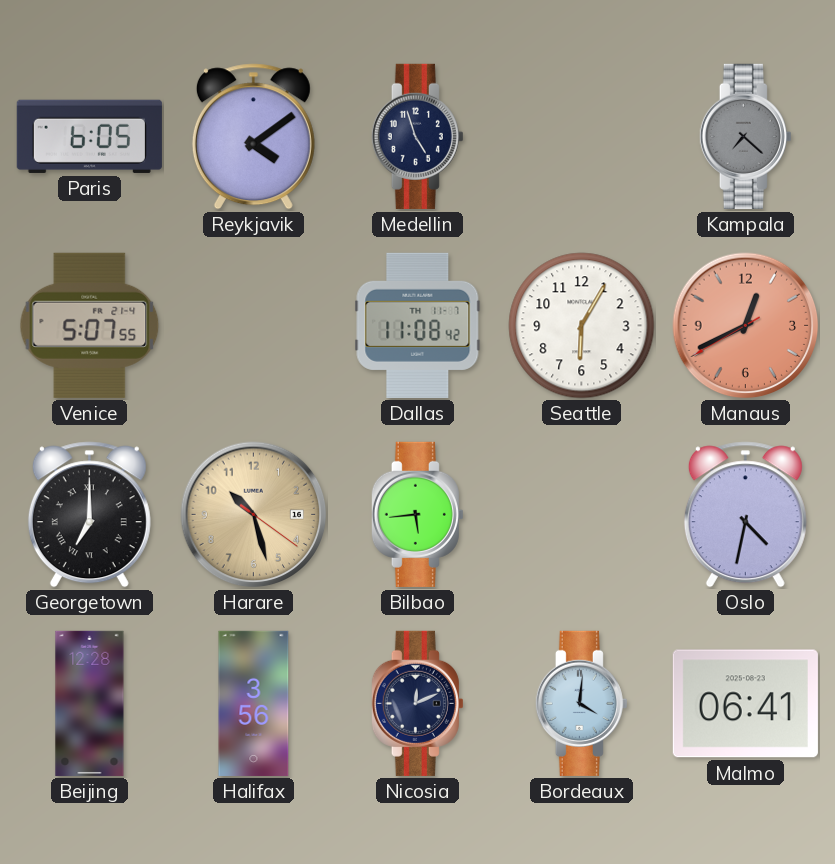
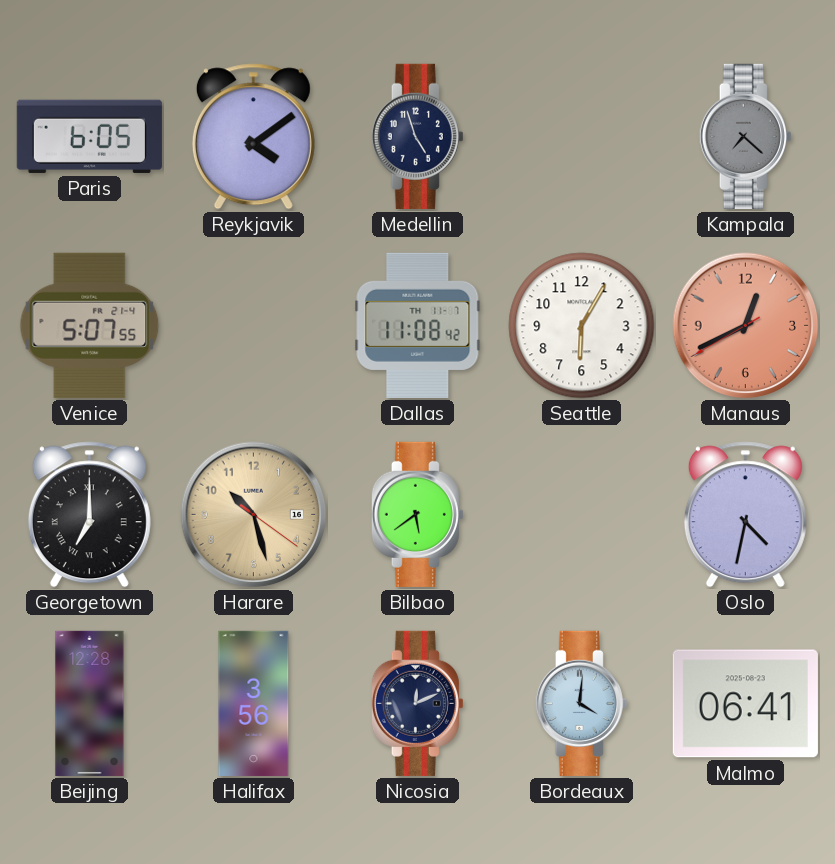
Bilbao: 5:44 -> 5:39
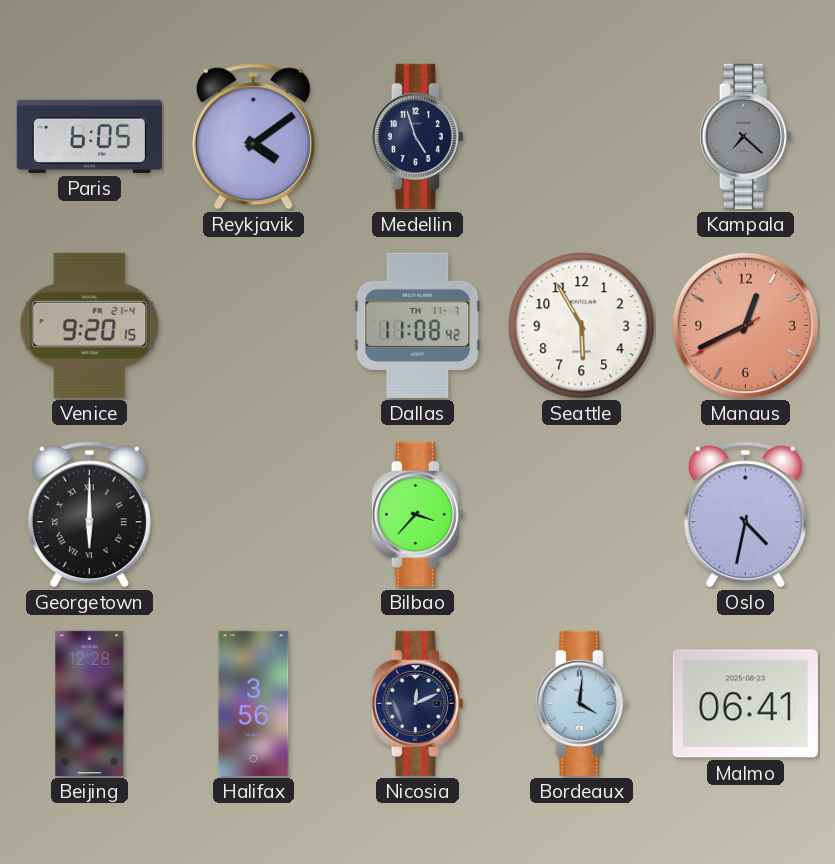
Venice: 5:07 -> 9:20
Seattle: 6:05 -> 5:55
Georgetown: 7:00 -> 6:00
Harare: 10:27 -> none
Bilbao: 5:39 -> 3:37
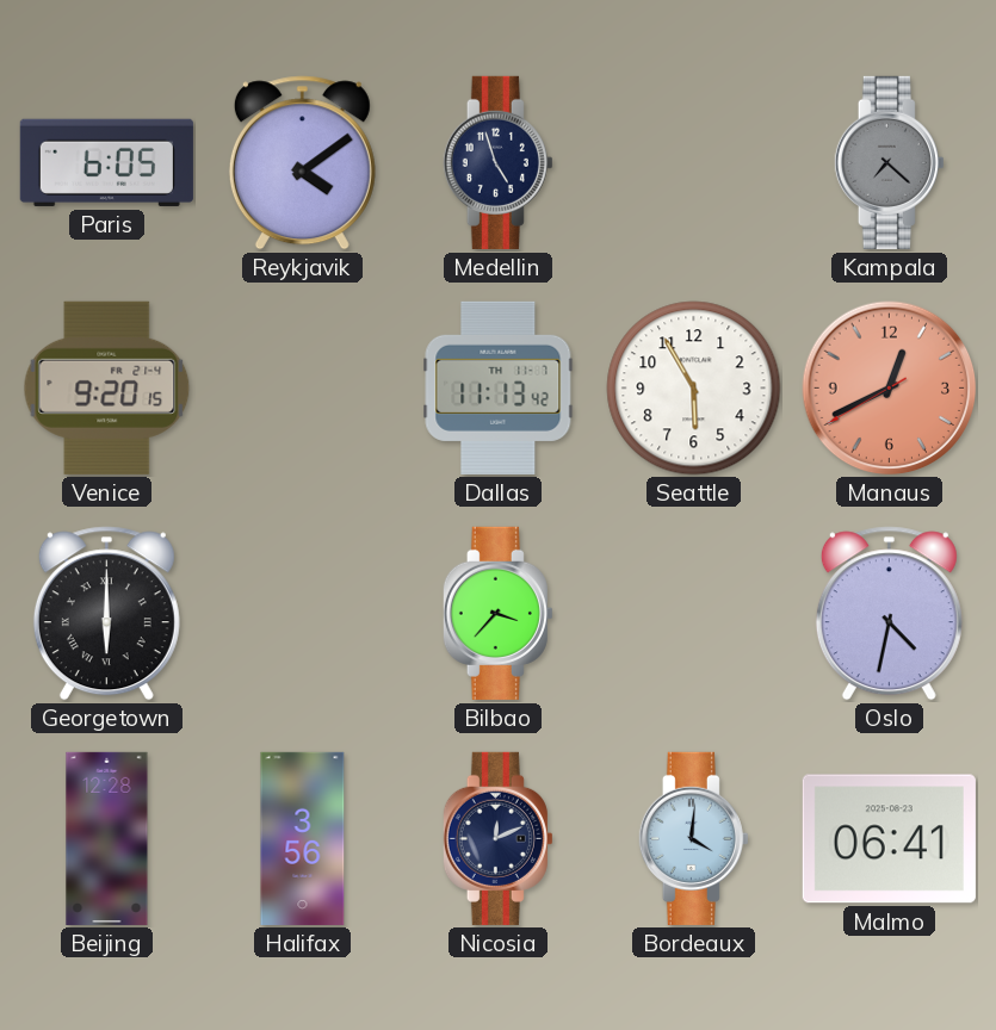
Dallas: 11:08 -> 11:13
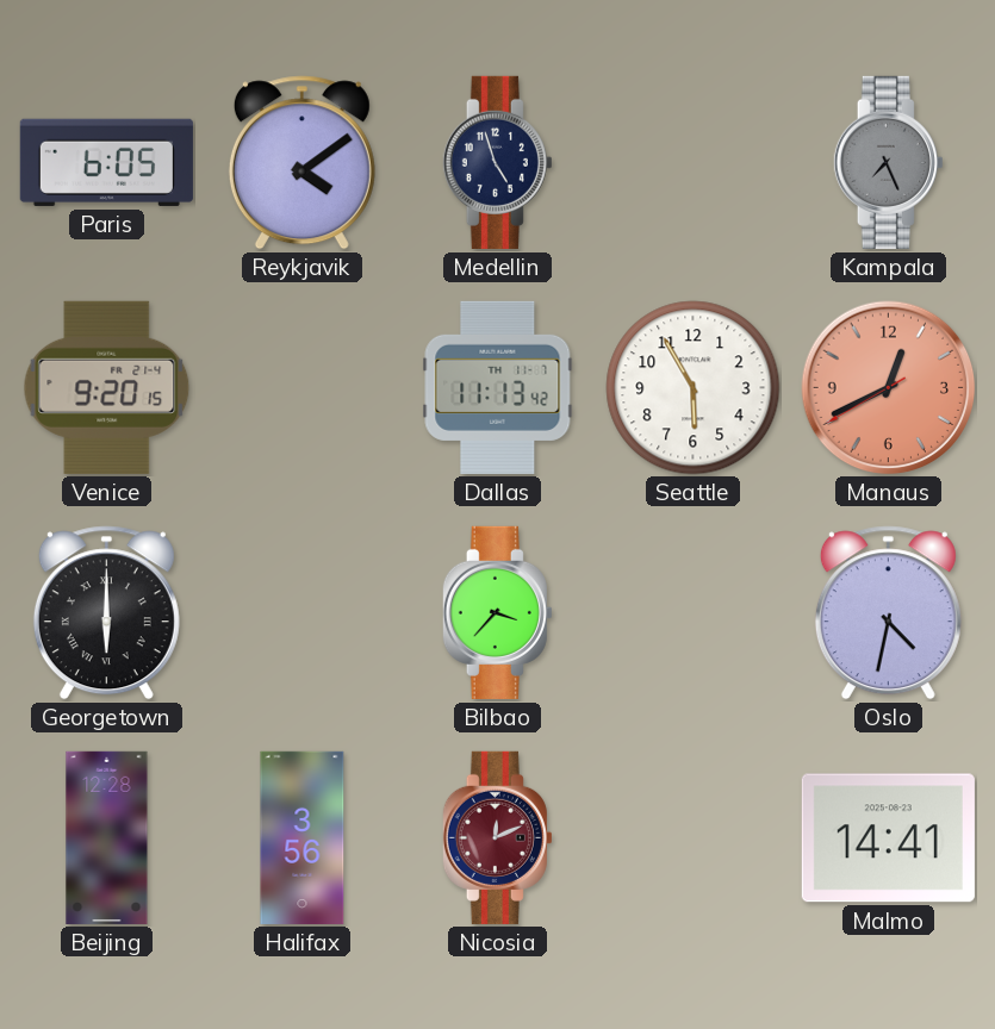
Kampala: 7:22 -> 7:26
Nicosia dial: navy -> burgundy
Bordeaux: 4:01 -> none
Malmo: 06:41 -> 14:41
